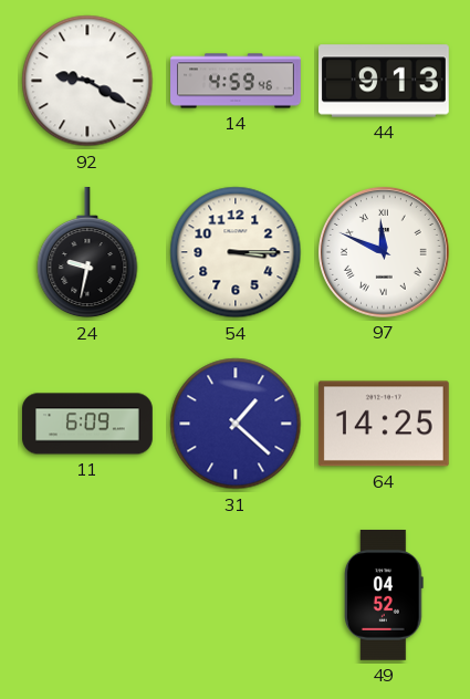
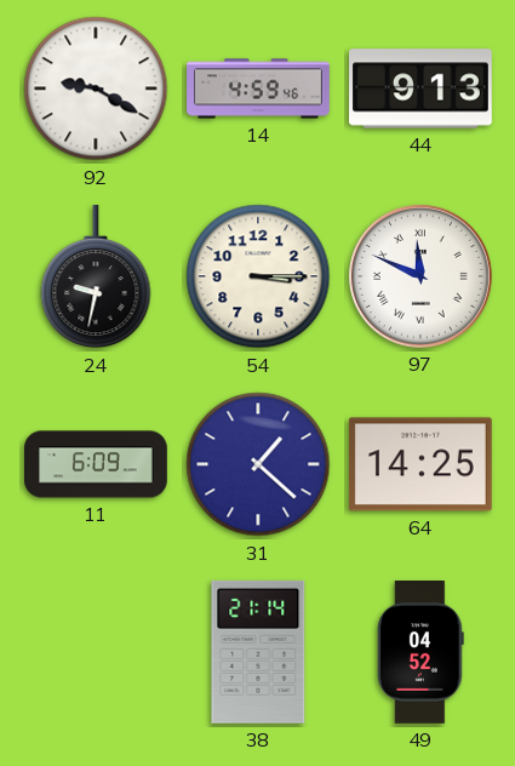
38: none -> 21:14
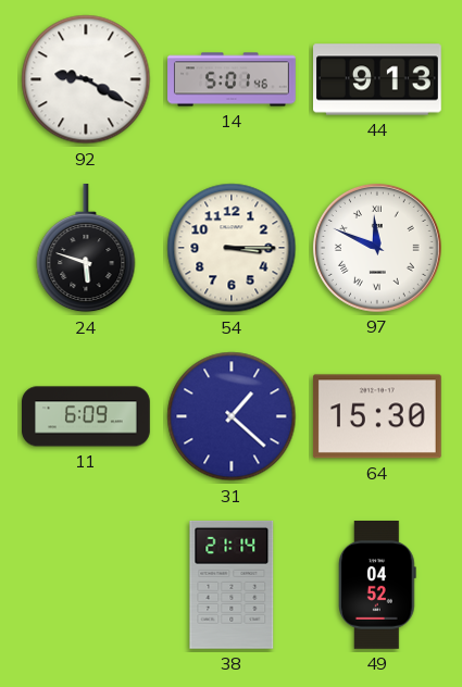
14: 4:59 -> 5:01
24: 9:32 -> 5:48
64: 14:25 -> 15:30
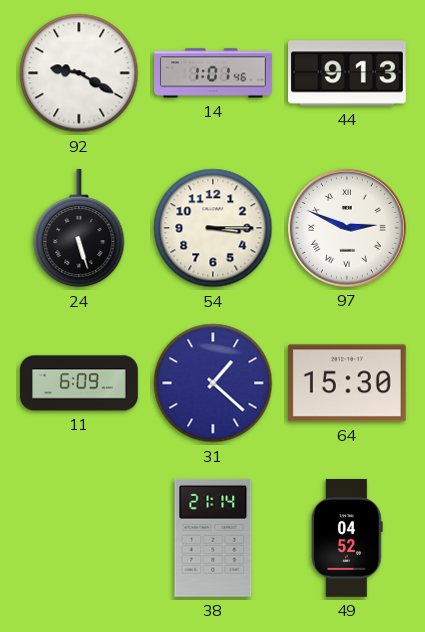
14: 5:01 -> 1:01
24: 5:48 -> 5:27
97: 11:49 -> 2:49
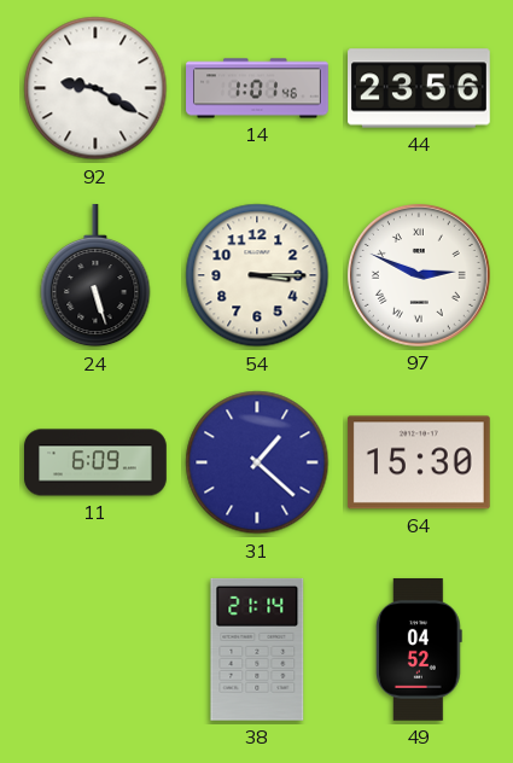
44: 9:13 -> 23:56
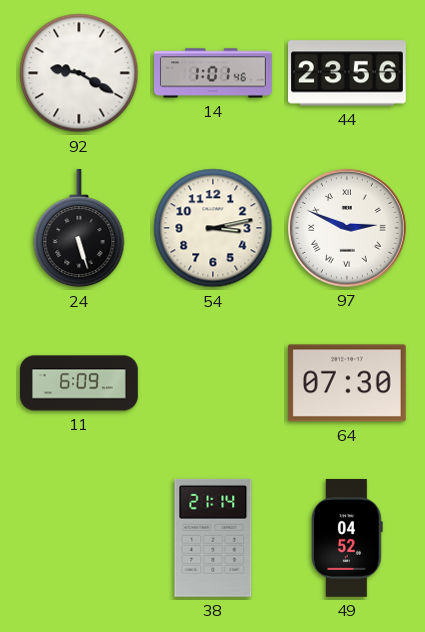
54: 3:15 -> 3:13
31: 1:22 -> none
64: 15:30 -> 07:30
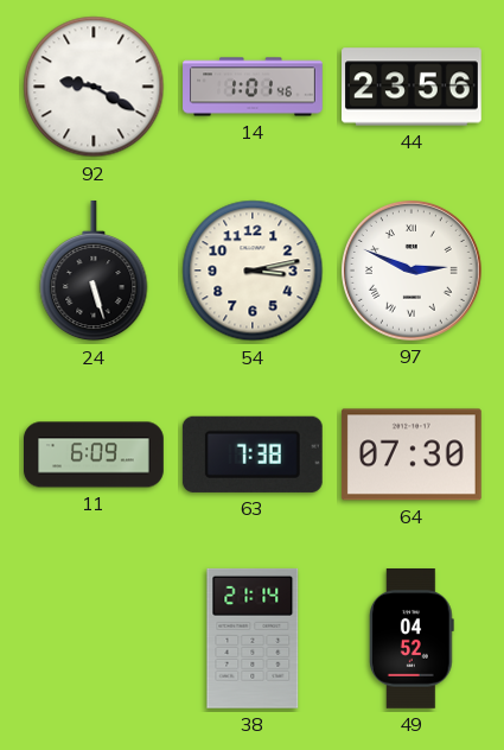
63: none -> 7:38
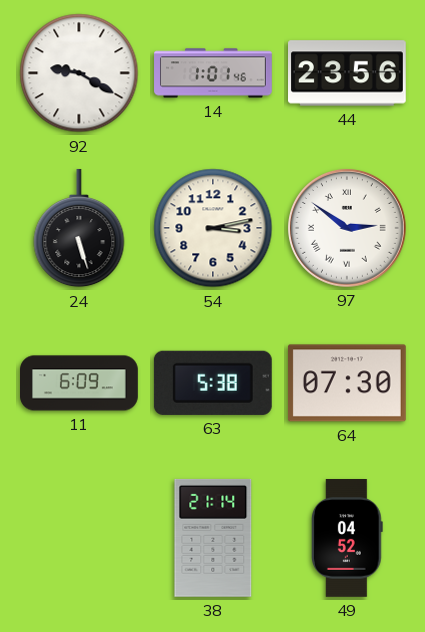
97: 2:49 -> 2:51
63: 7:38 -> 5:38
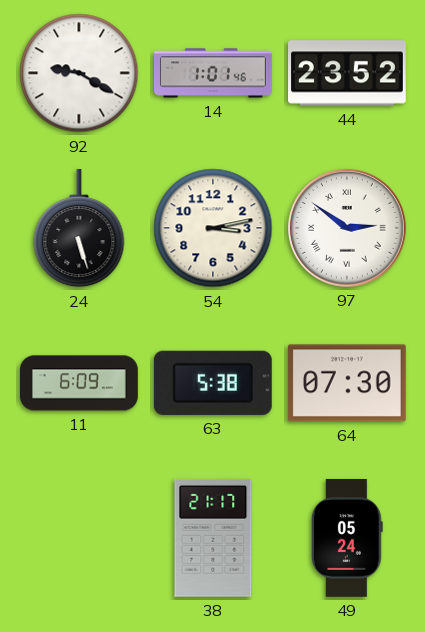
44: 23:56 -> 23:52
38: 21:14 -> 21:17
49: 04:52 -> 05:24
